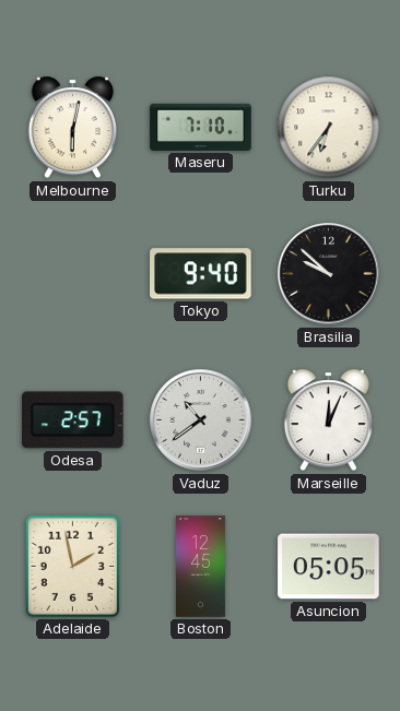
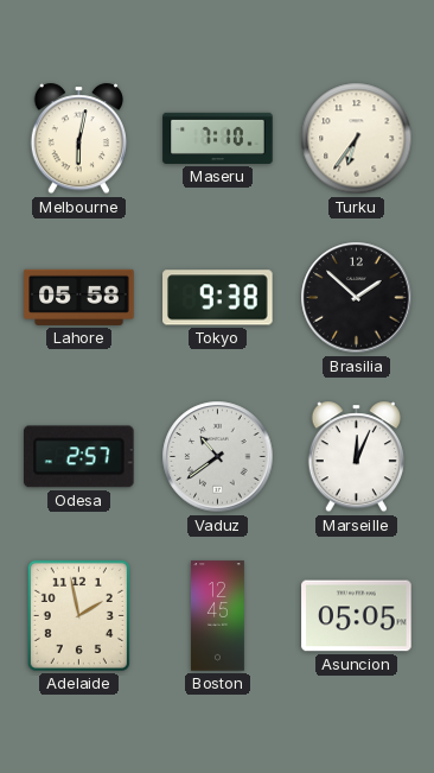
Lahore: none -> 05:58
Tokyo: 9:40 -> 9:38
Brasilia: 9:52 -> 1:52
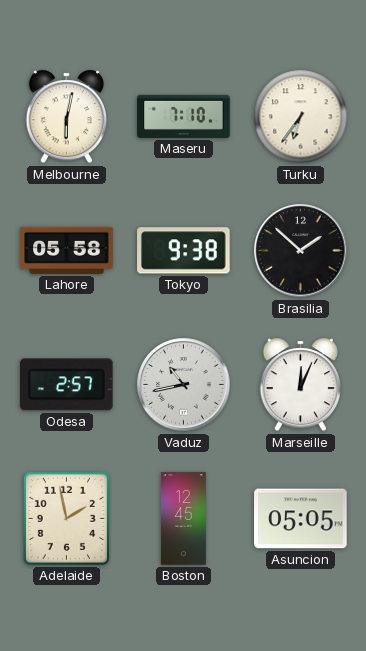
Vaduz: 10:39 -> 10:43
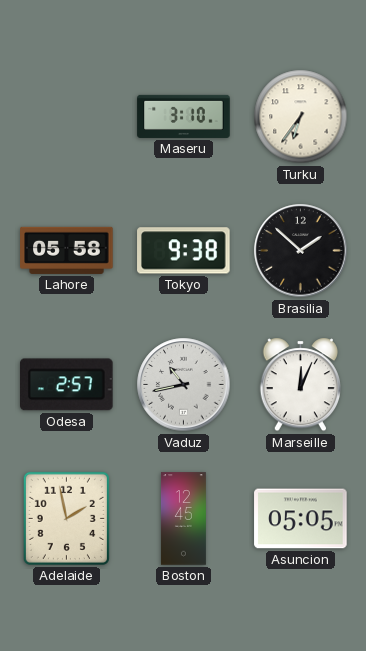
Melbourne: 6:02 -> none
Maseru: 7:10 -> 3:10
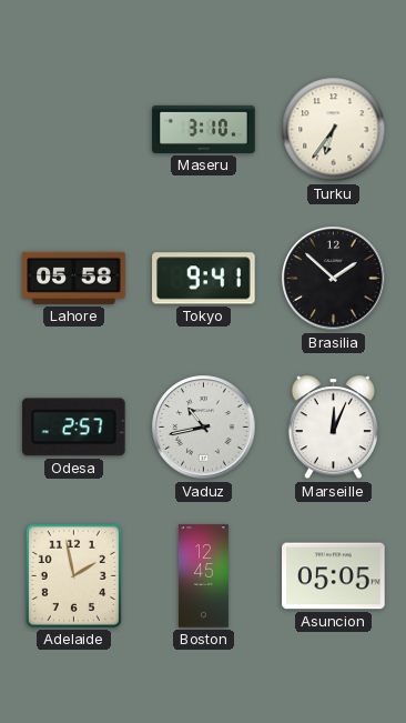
Tokyo: 9:38 -> 9:41
